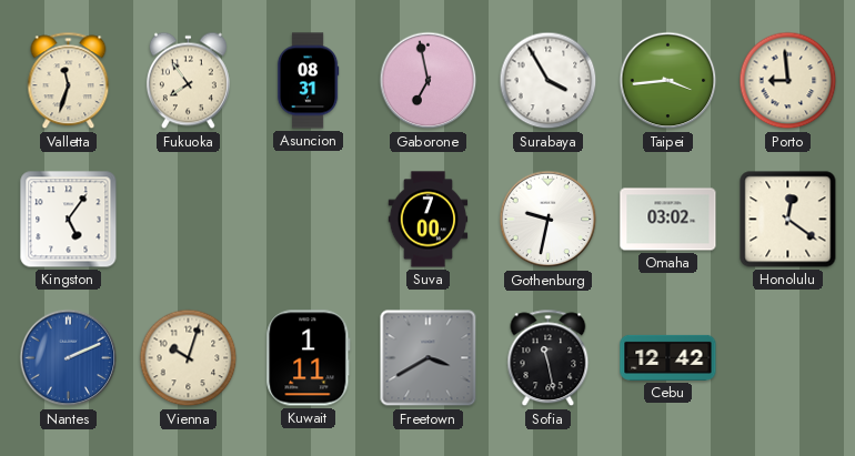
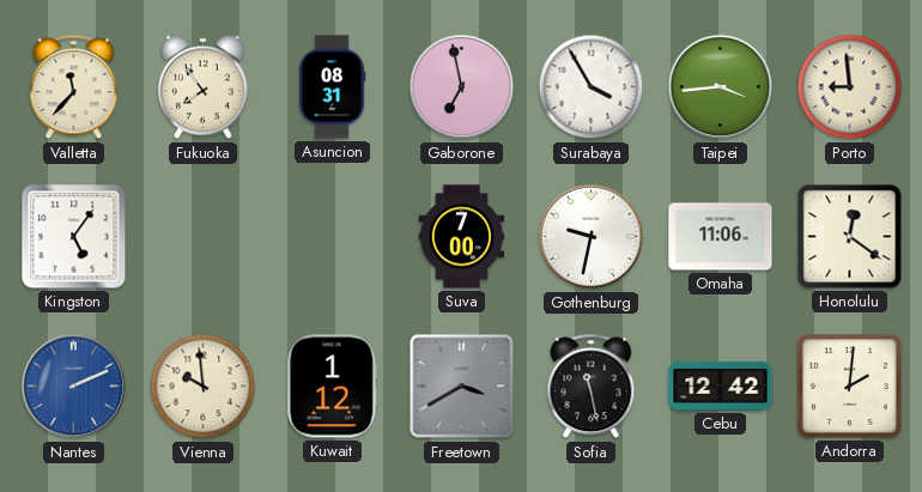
Valletta: 11:33 -> 11:37
Omaha: 03:02 -> 11:06
Vienna: 10:03 -> 9:59
Kuwait: 1:11 -> 1:12
Andorra: none -> 2:01
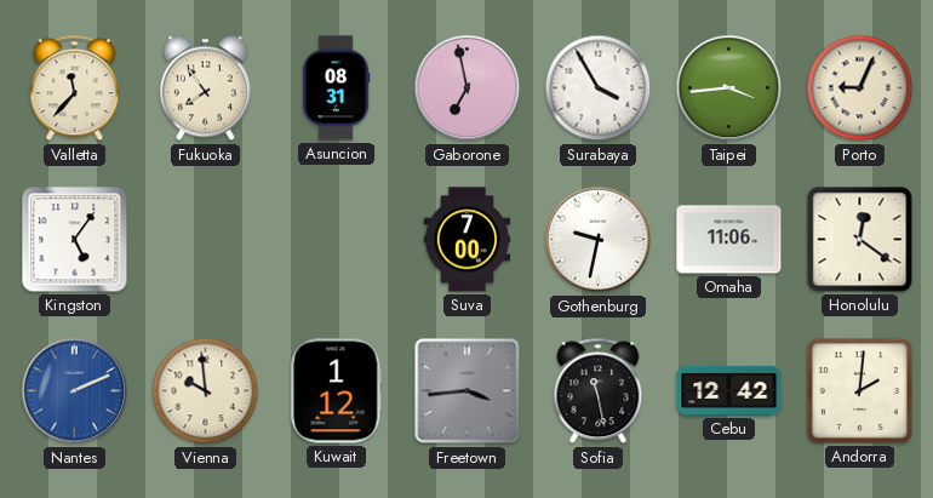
Porto: 8:59 -> 9:04
Freetown: 3:40 -> 3:44
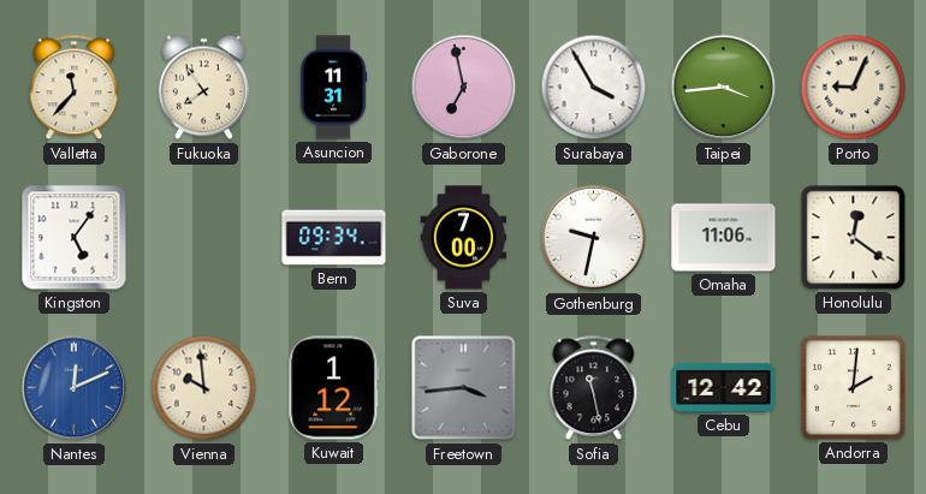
Asuncion: 08:31 -> 11:31
Bern: none -> 09:34
Nantes: 2:11 -> 12:11
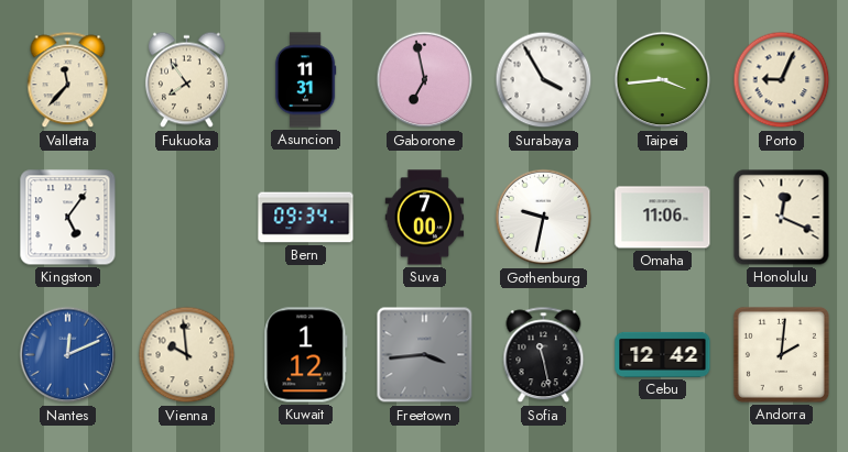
Honolulu: 12:21 -> 12:19
